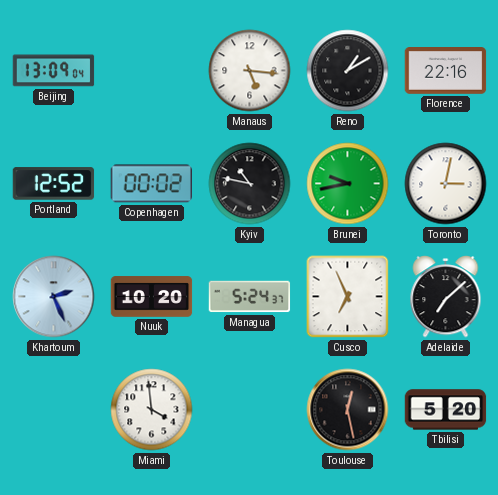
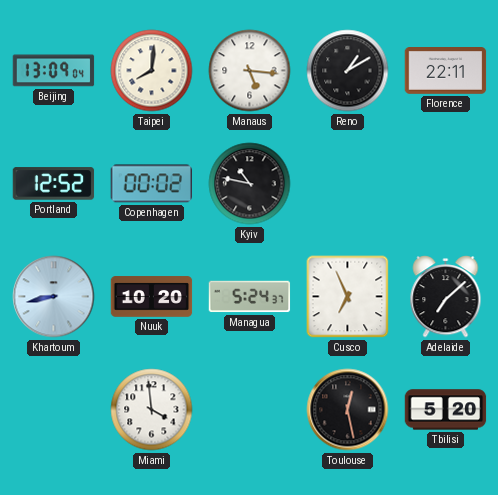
Taipei: none -> 8:01
Florence: 22:16 -> 22:11
Brunei: 9:43 -> none
Toronto: 3:02 -> none
Khartoum: 2:26 -> 8:43
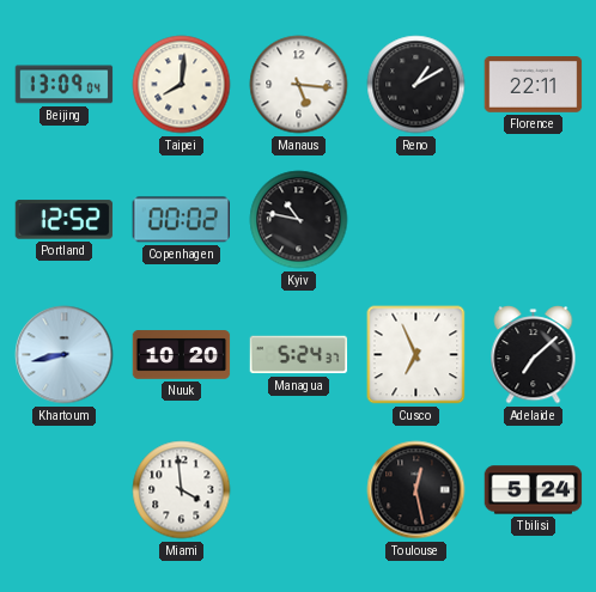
Tbilisi: 5:20 -> 5:24
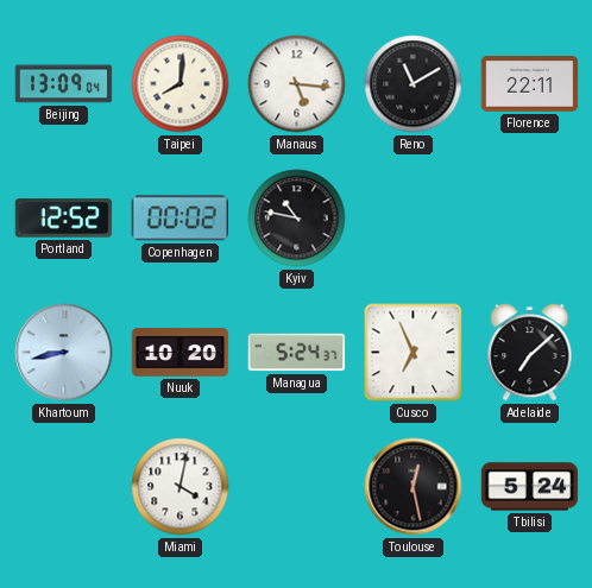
Reno: 1:10 -> 11:10
Miami: 3:59 -> 4:02
